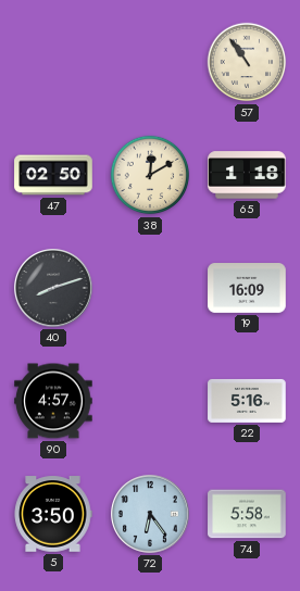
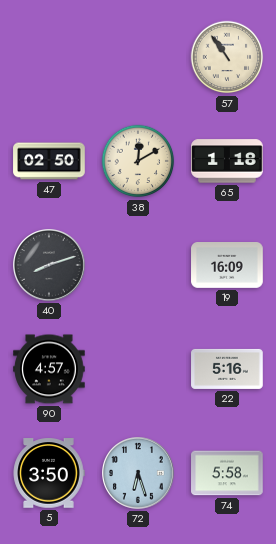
72: 6:24 -> 6:27
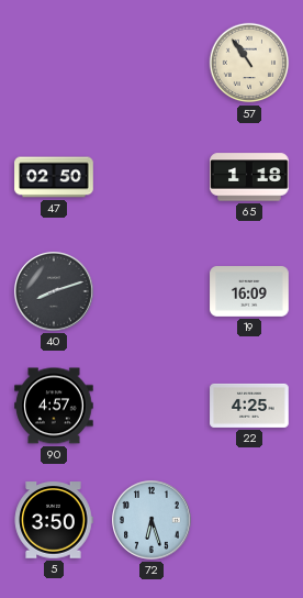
38: 12:10 -> none
22: 5:16 -> 4:25
74: 5:58 -> none
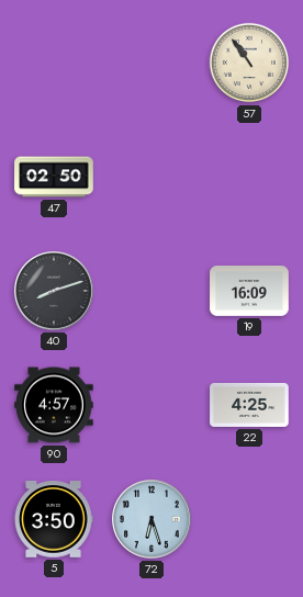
65: 1:18 -> none
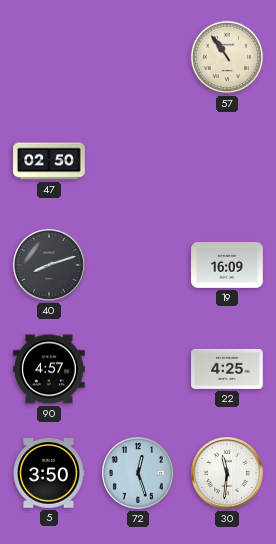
72: 6:27 -> 12:27
30: none -> 11:31
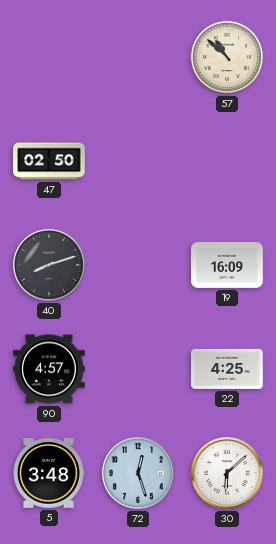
57: 10:54 -> 10:52
5: 3:50 -> 3:48
30: 11:31 -> 6:08
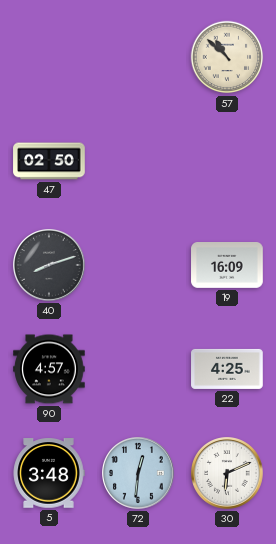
72: 12:27 -> 12:31
30: 6:08 -> 6:11
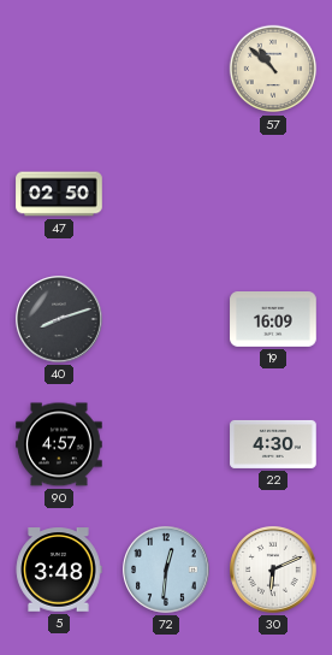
22: 4:25 -> 4:30
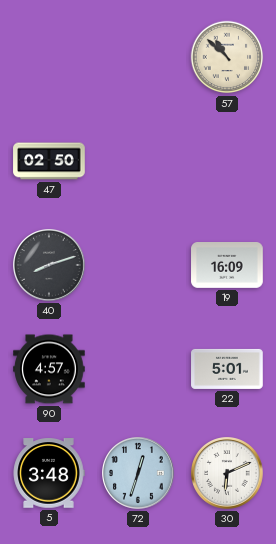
22: 4:30 -> 5:01
72: 12:31 -> 12:33
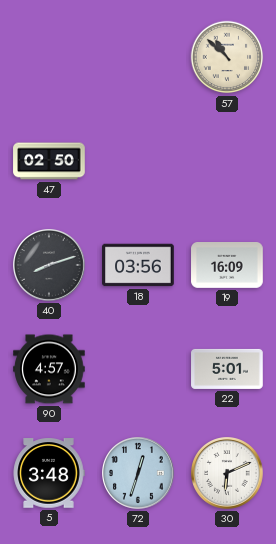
18: none -> 03:56
